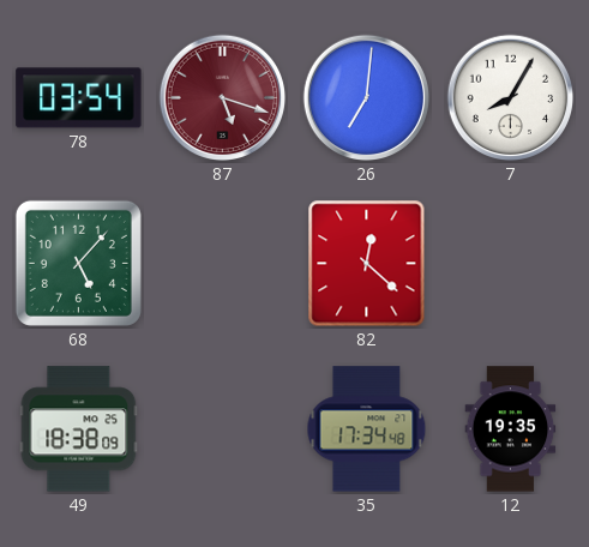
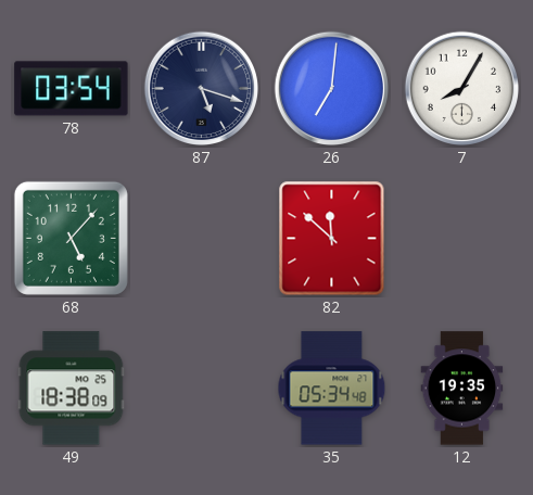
87 dial: burgundy -> navy
82: 12:22 -> 11:52
35: 17:34 -> 05:34
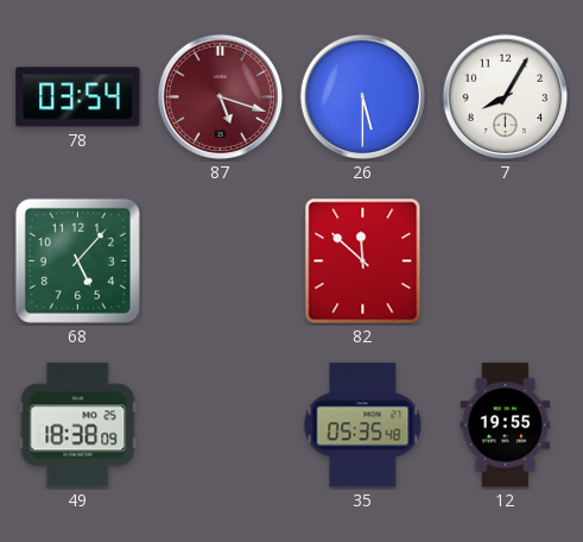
87 dial: navy -> burgundy
26: 7:01 -> 5:30
35: 05:34 -> 05:35
12: 19:35 -> 19:55
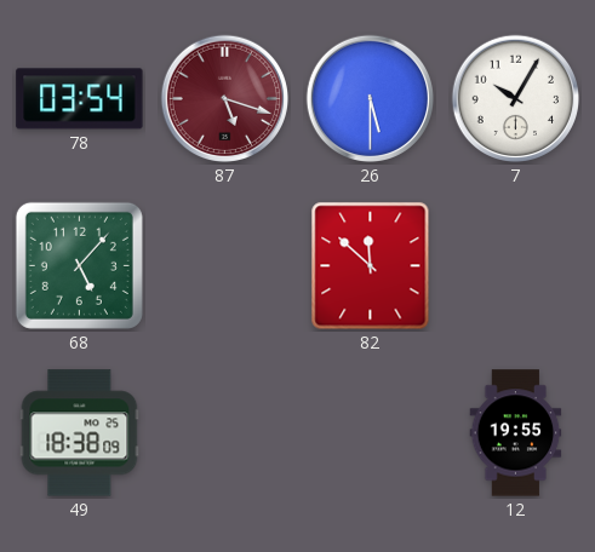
7: 8:05 -> 10:05
35: 05:35 -> none
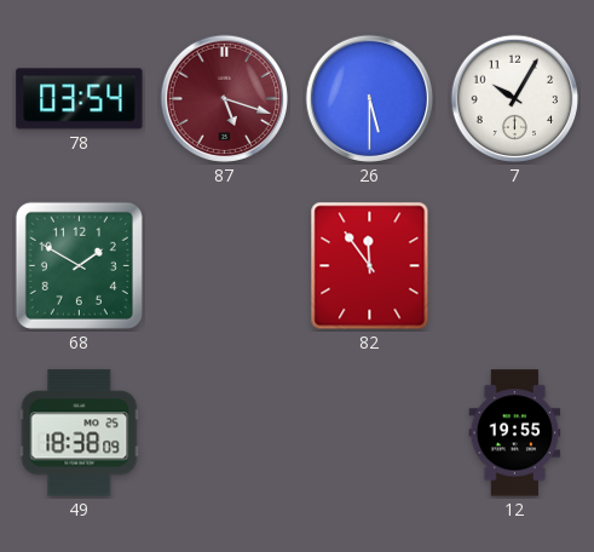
68: 5:07 -> 1:50
82: 11:52 -> 11:54
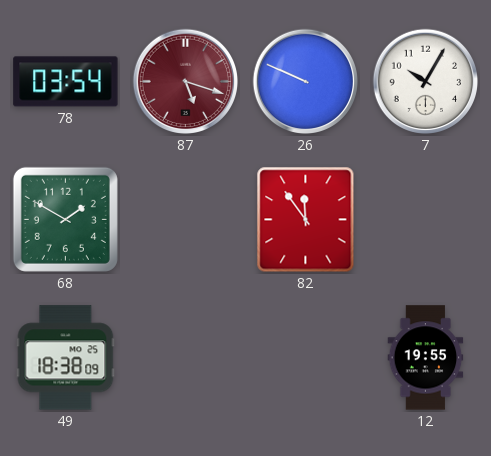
26: 5:30 -> 9:49
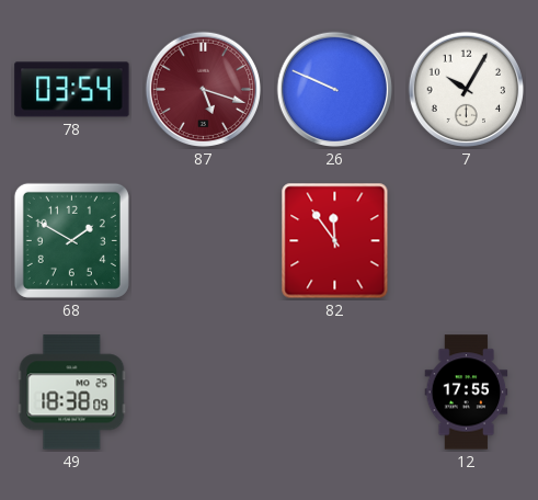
12: 19:55 -> 17:55
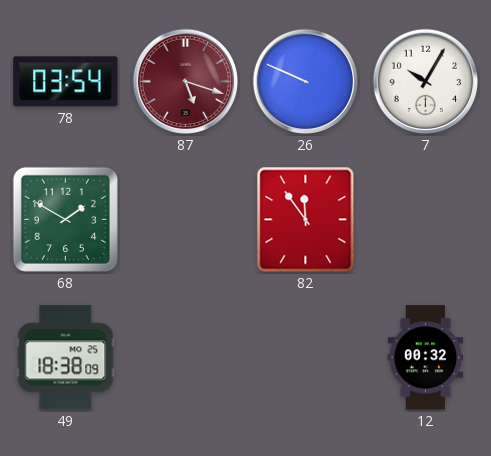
12: 17:55 -> 00:32
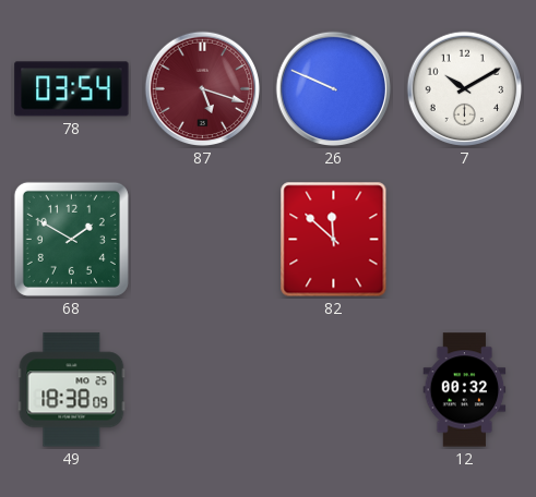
7: 10:05 -> 10:10
82: 11:54 -> 11:52
